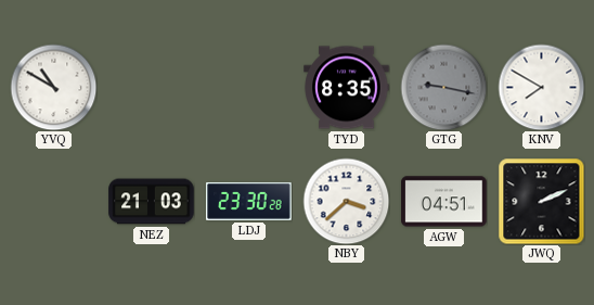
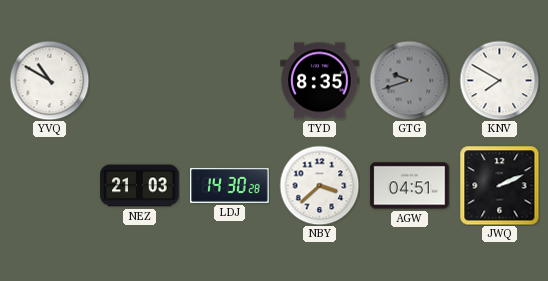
GTG: 9:17 -> 9:42
LDJ: 23:30 -> 14:30
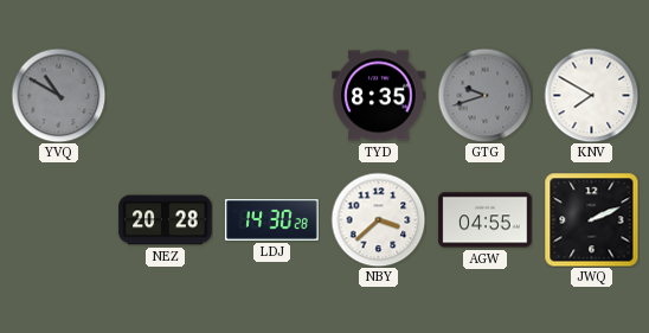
YVQ dial: white -> grey
NEZ: 21:03 -> 20:28
AGW: 04:51 -> 04:55
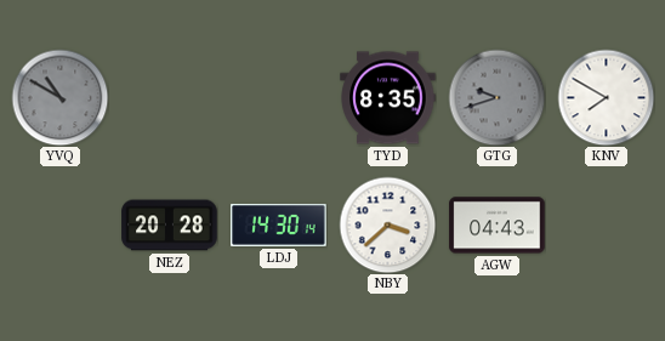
LDJ: 14:30:28 -> 14:30:14
AGW: 04:55 -> 04:43
JWQ: 2:11 -> none
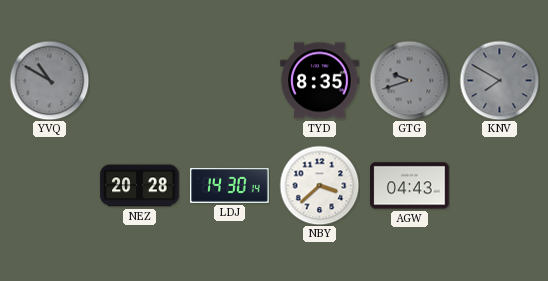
KNV dial: white -> grey
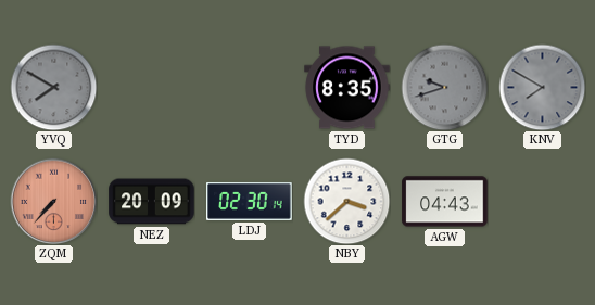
YVQ: 10:50 -> 7:50
ZQM: none -> 7:37
NEZ: 20:28 -> 20:09
LDJ: 14:30 -> 02:30
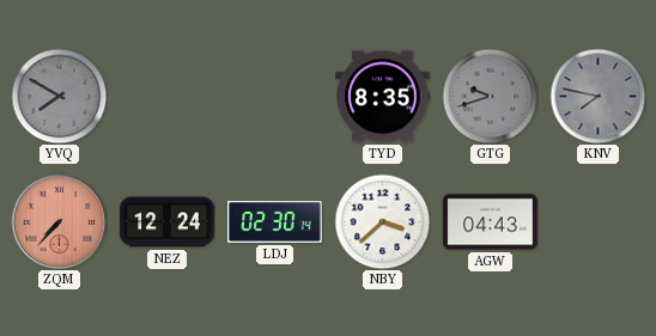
KNV: 7:50 -> 7:47
NEZ: 20:09 -> 12:24
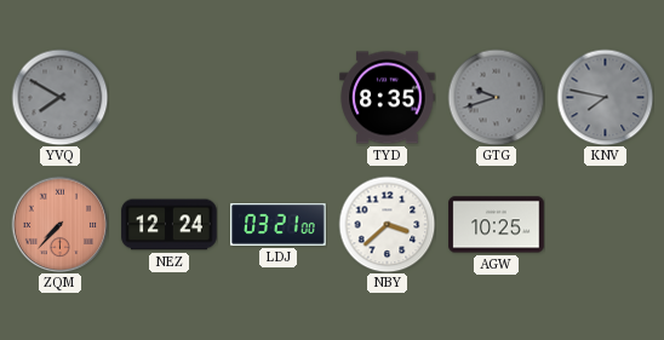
LDJ: 02:30 -> 03:21
AGW: 04:43 -> 10:25
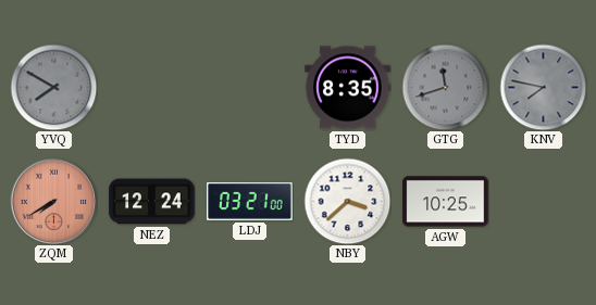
GTG: 9:42 -> 11:42
ZQM: 7:37 -> 7:40
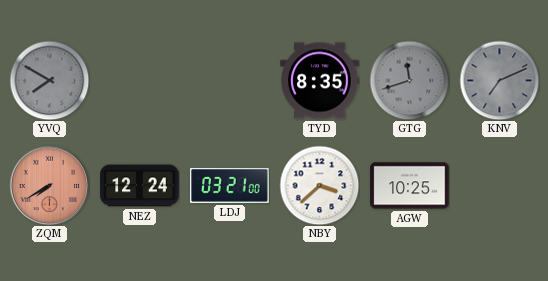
KNV: 7:47 -> 7:11
